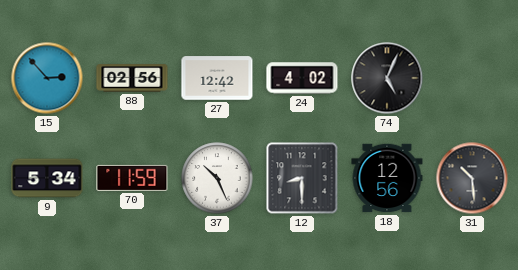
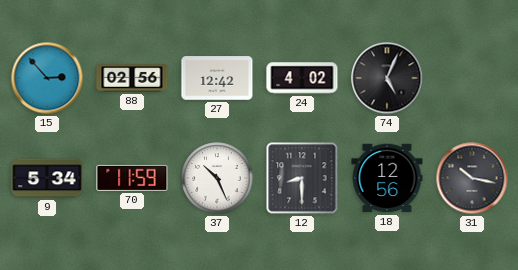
31: 10:29 -> 10:17
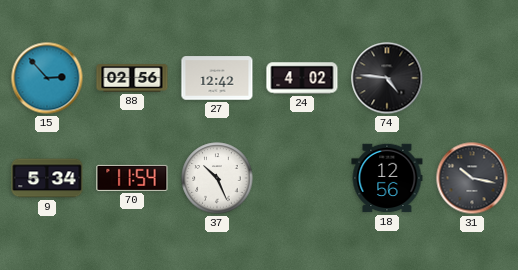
74: 5:04 -> 4:46
70: 11:59 -> 11:54
12: 8:30 -> none
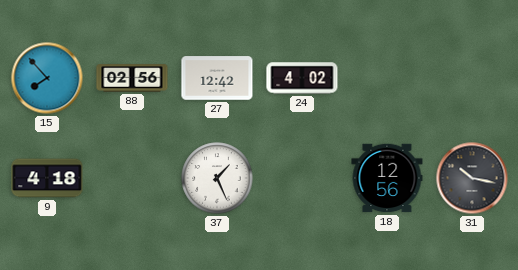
15: 2:53 -> 7:53
74: 4:46 -> none
9: 5:34 -> 4:18
70: 11:54 -> none
37: 10:26 -> 1:26
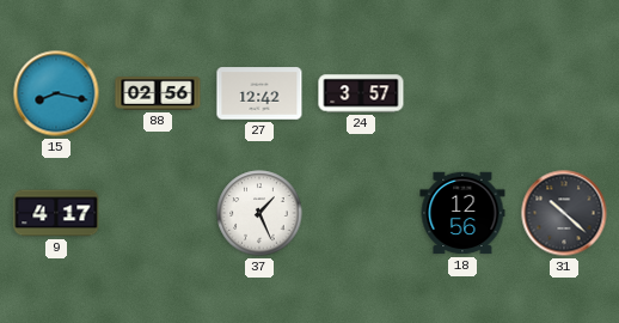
15: 7:53 -> 8:17
24: 4:02 -> 3:57
9: 4:18 -> 4:17
31: 10:17 -> 10:22
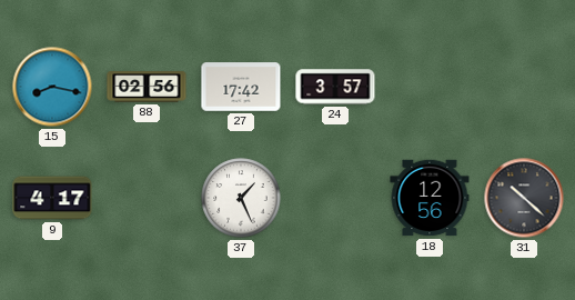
27: 12:42 -> 17:42
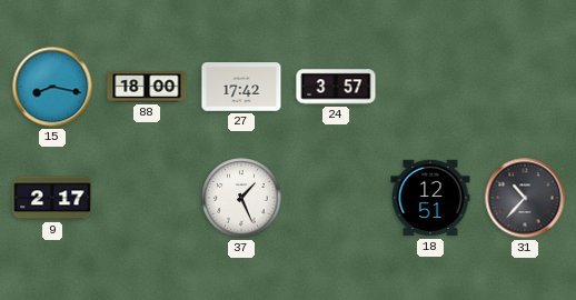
88: 02:56 -> 18:00
9: 4:17 -> 2:17
18: 12:56 -> 12:51
31: 10:22 -> 10:37
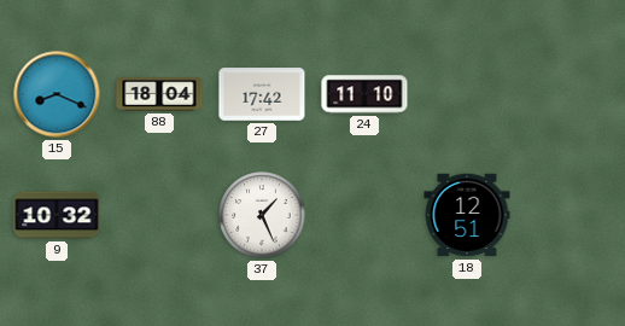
15: 8:17 -> 8:19
88: 18:00 -> 18:04
24: 3:57 -> 11:10
9: 2:17 -> 10:32
31: 10:37 -> none
